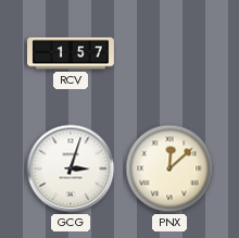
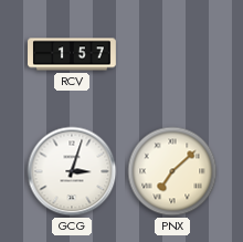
PNX: 12:08 -> 7:08
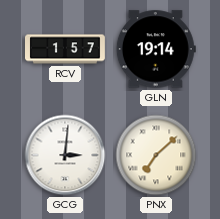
GLN: none -> 19:14
GCG: 3:03 -> 3:01
